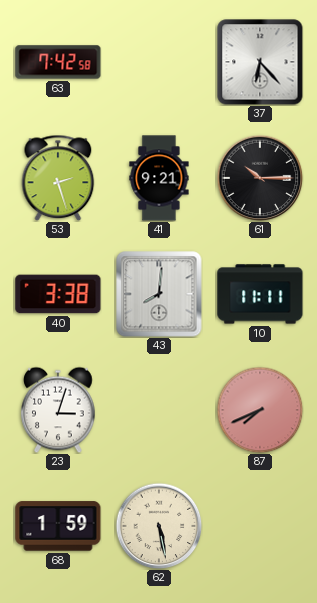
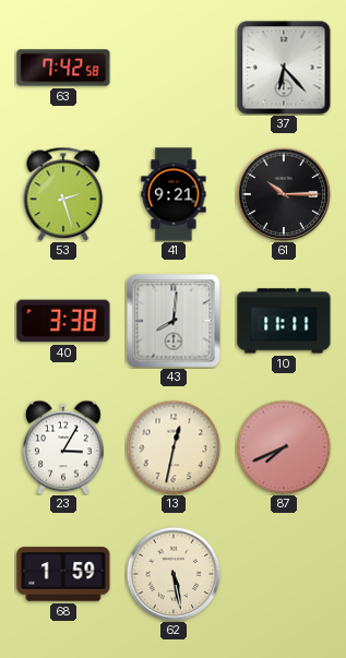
23: 3:03 -> 3:05
13: none -> 12:32
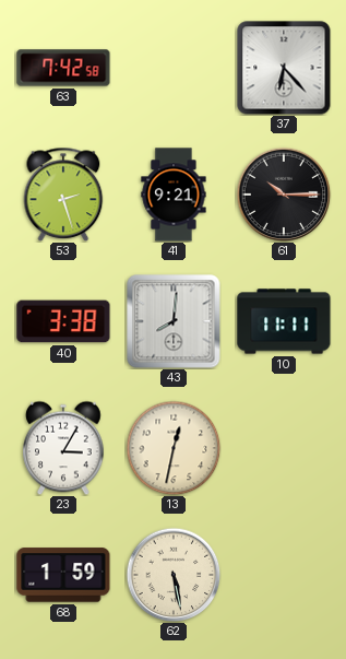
87: 7:41 -> none
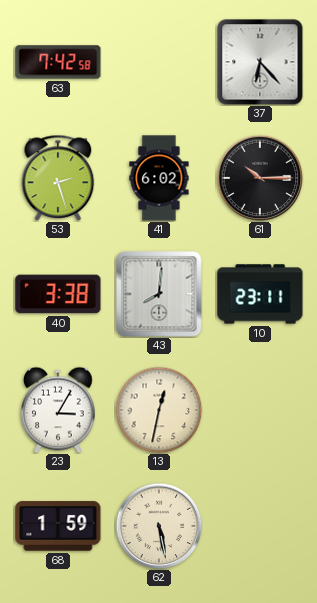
41: 9:21 -> 6:02
10: 11:11 -> 23:11
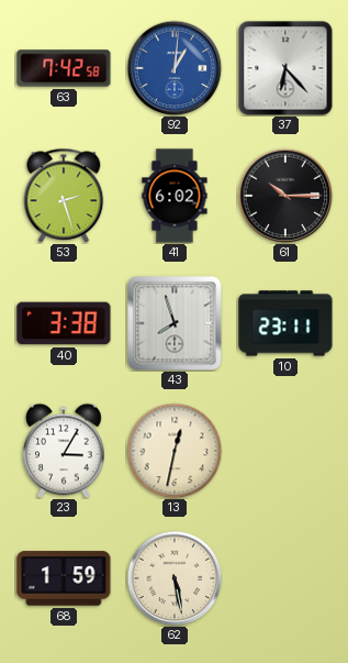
92: none -> 1:01
43: 8:01 -> 7:57
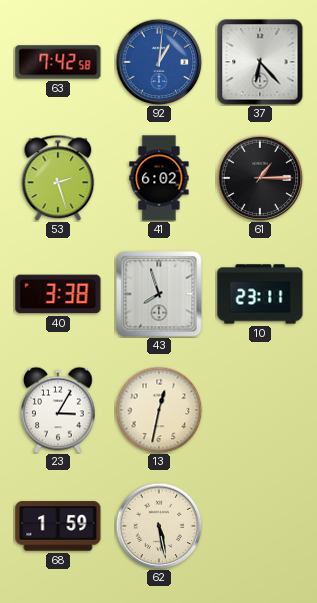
61: 10:15 -> 1:15
